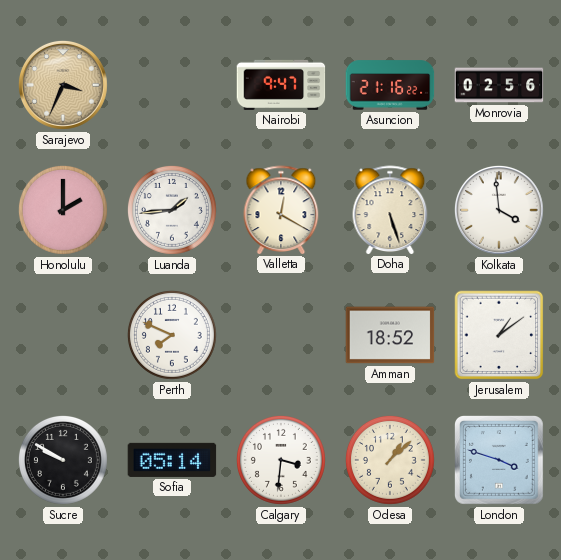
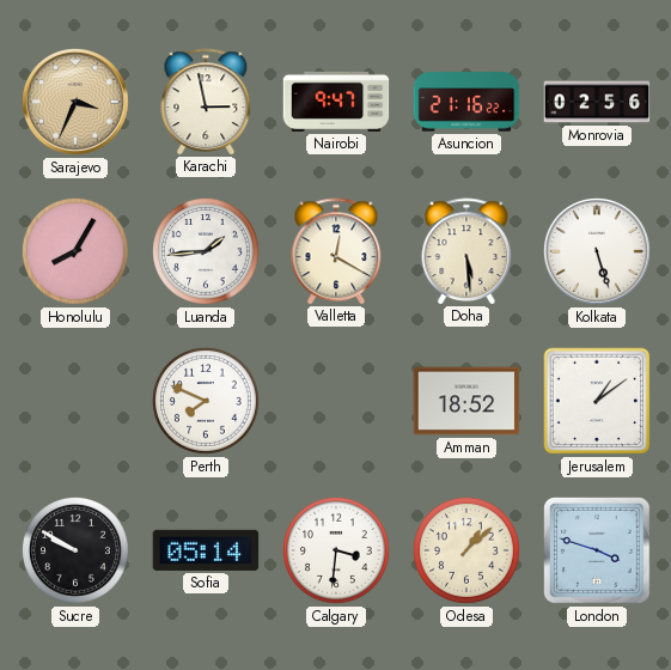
Karachi: none -> 2:58
Honolulu: 2:00 -> 8:05
Doha: 5:27 -> 5:29
Kolkata: 3:59 -> 5:27
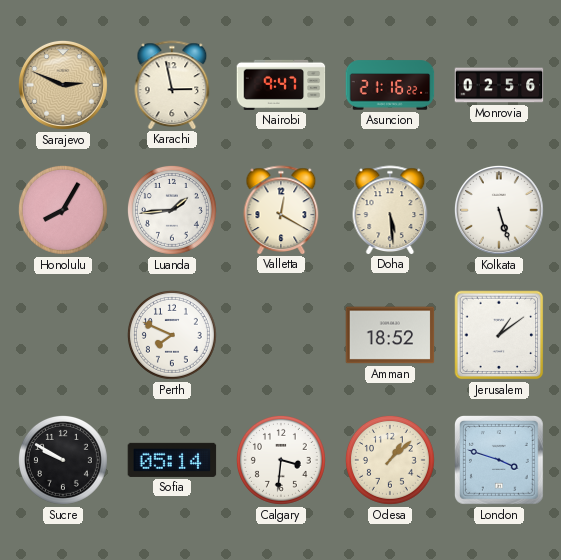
Sarajevo: 3:34 -> 2:49
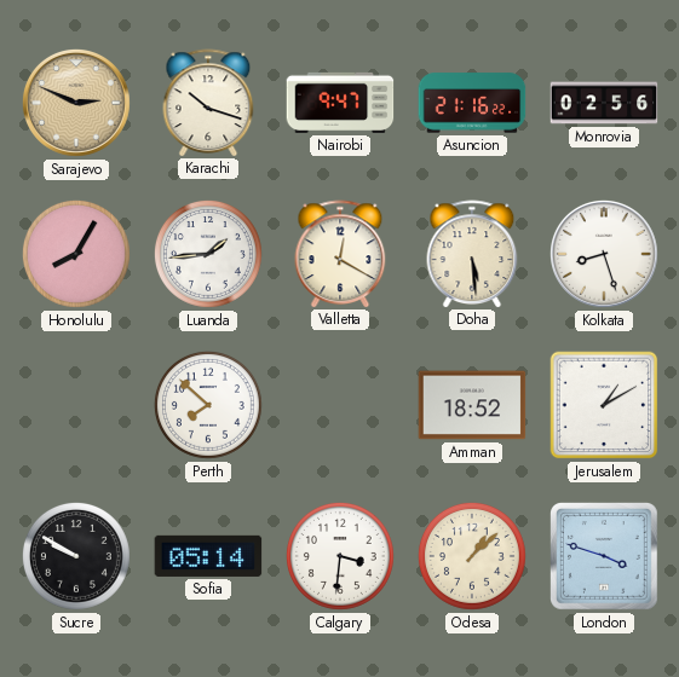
Karachi: 2:58 -> 10:18
Kolkata: 5:27 -> 8:27
Perth: 7:49 -> 7:52
Jerusalem: 1:09 -> 1:10
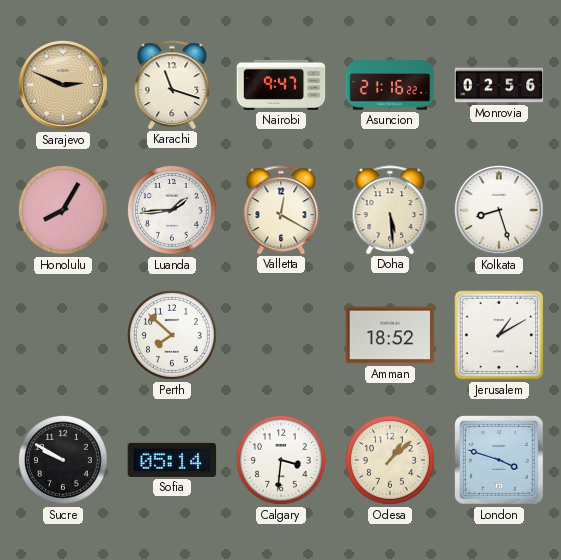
Karachi: 10:18 -> 11:18
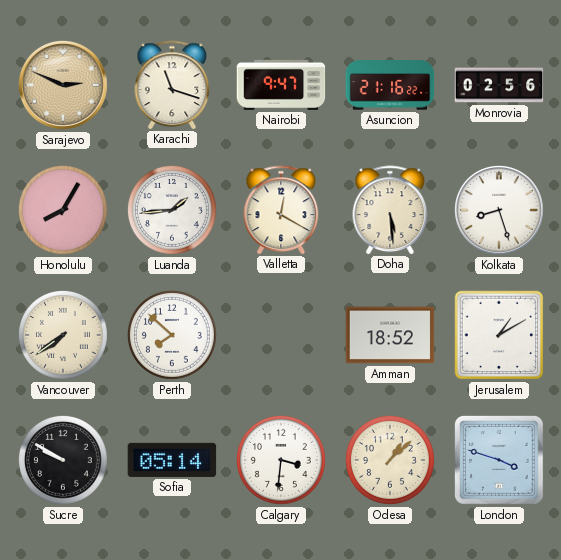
Vancouver: none -> 7:39
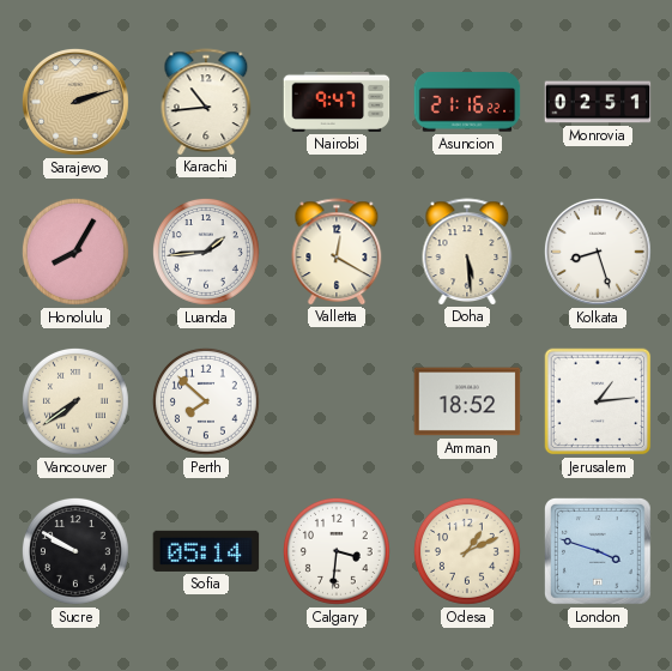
Sarajevo: 2:49 -> 2:12
Karachi: 11:18 -> 10:44
Monrovia: 02:56 -> 02:51
Jerusalem: 1:10 -> 1:14
Odesa: 1:08 -> 1:11
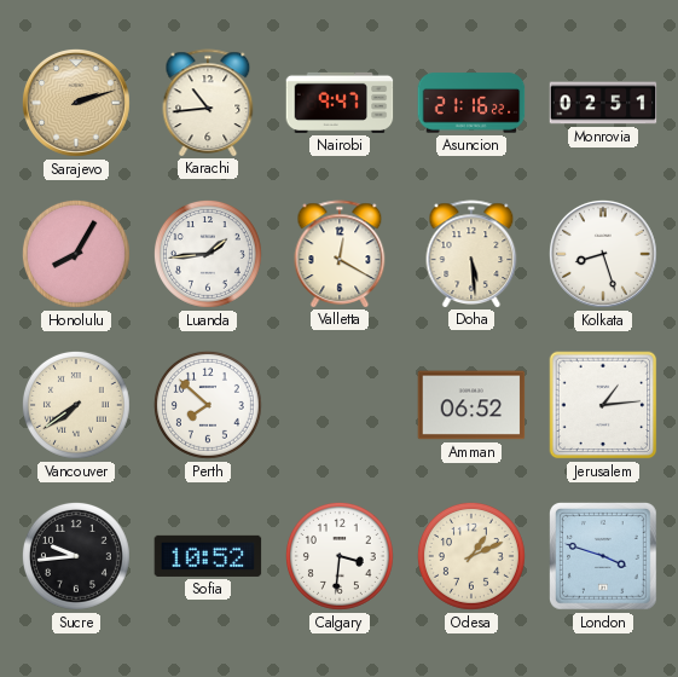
Amman: 18:52 -> 06:52
Sucre: 9:50 -> 9:44
Sofia: 05:14 -> 10:52
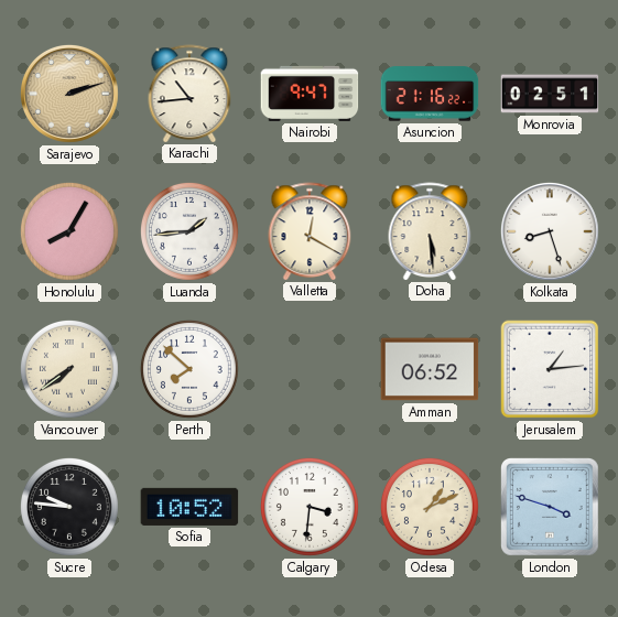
Sucre: 9:44 -> 9:46
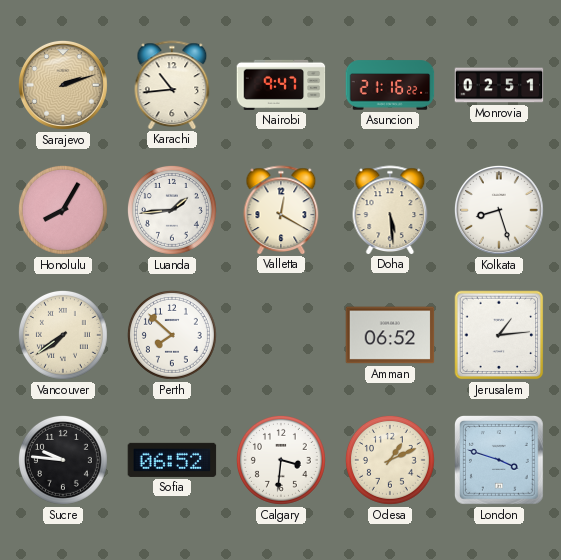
Sofia: 10:52 -> 06:52
